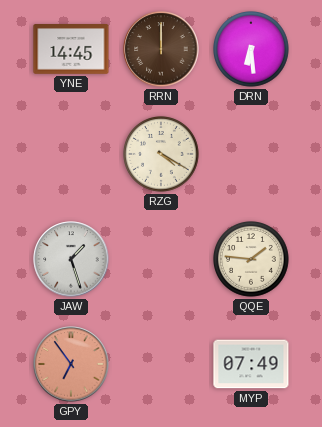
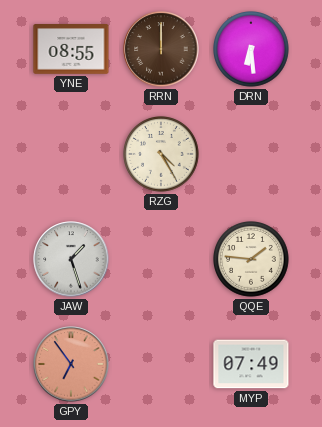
YNE: 14:45 -> 08:55
RZG: 4:20 -> 4:25
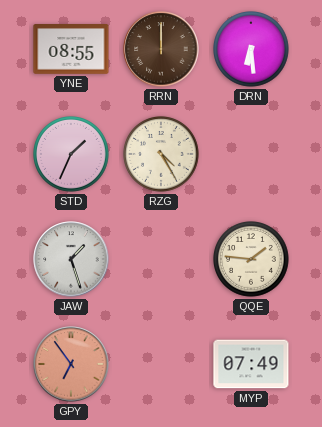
STD: none -> 1:34
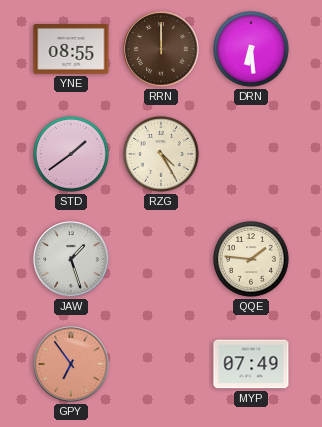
STD: 1:34 -> 1:39
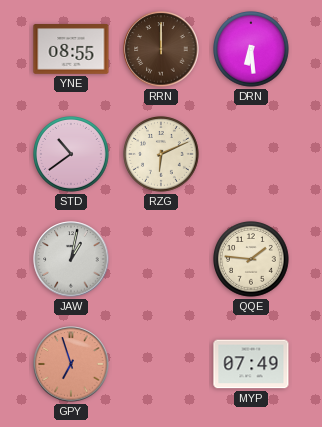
STD: 1:39 -> 10:39
RZG: 4:25 -> 6:11
JAW: 1:27 -> 1:02
GPY: 6:54 -> 6:57
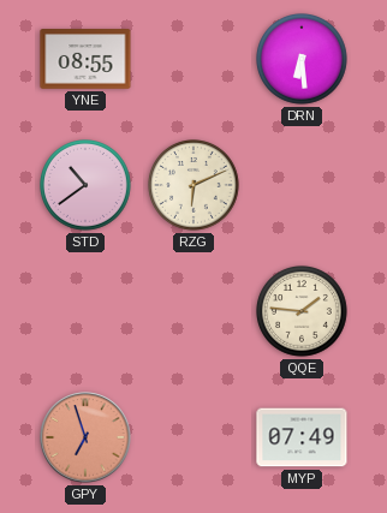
RRN: 12:00 -> none
JAW: 1:02 -> none
